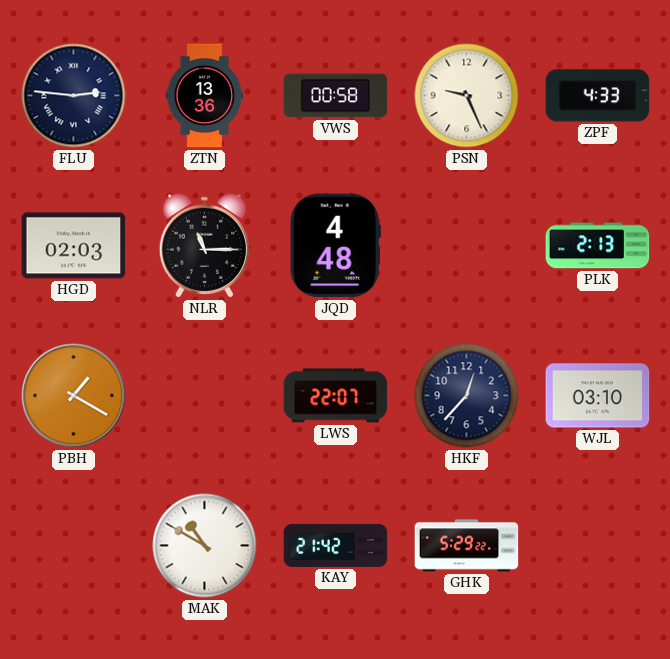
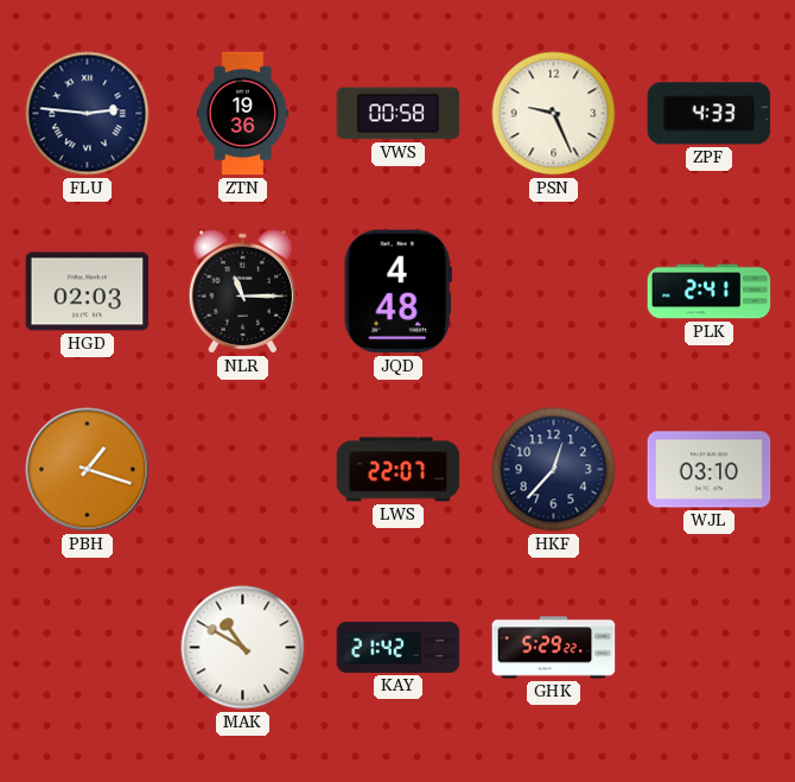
ZTN: 13:36 -> 19:36
PLK: 2:13 -> 2:41
PBH: 1:20 -> 1:18
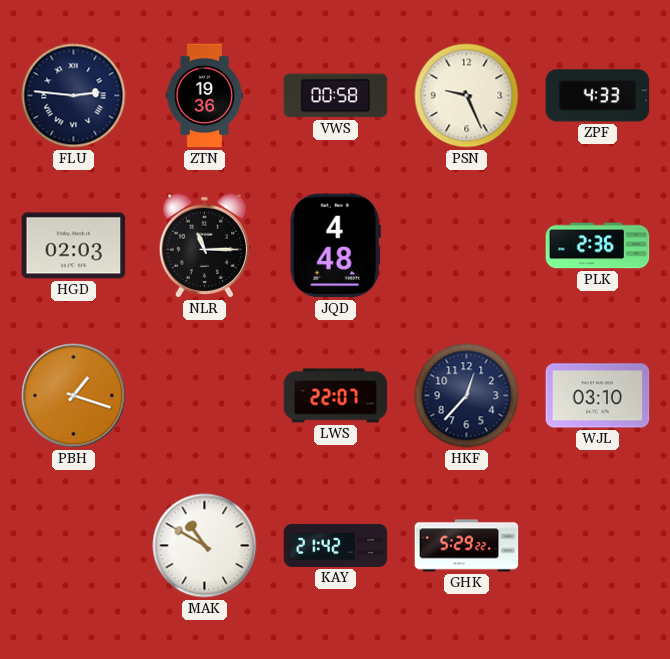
PLK: 2:41 -> 2:36
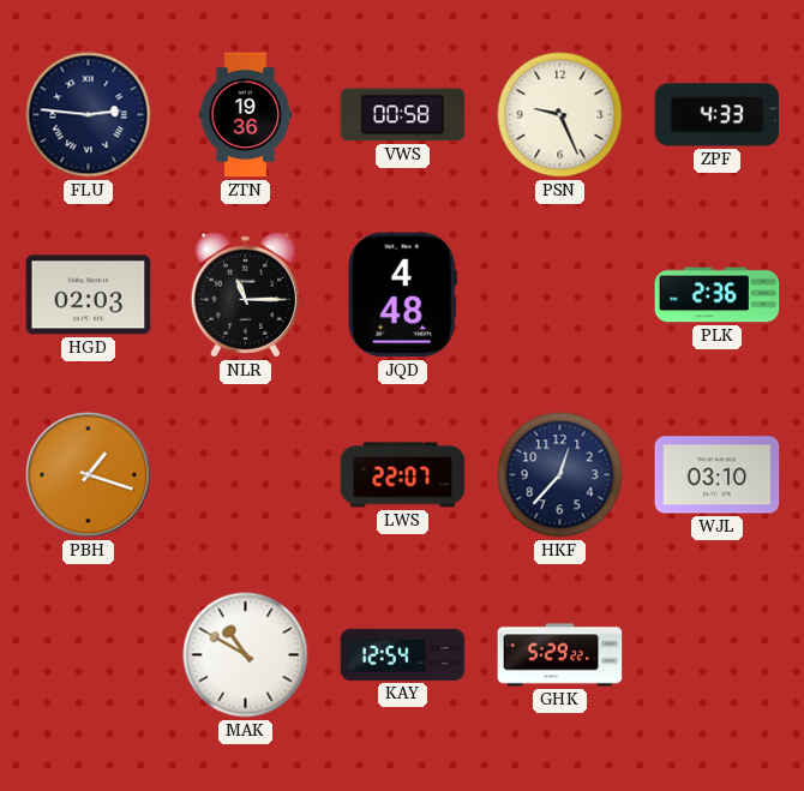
KAY: 21:42 -> 12:54
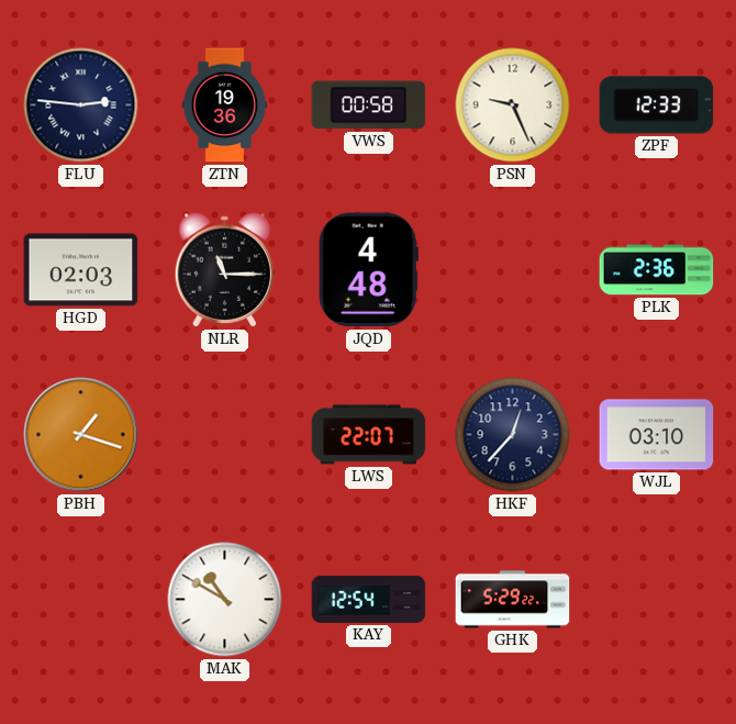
ZPF: 4:33 -> 12:33
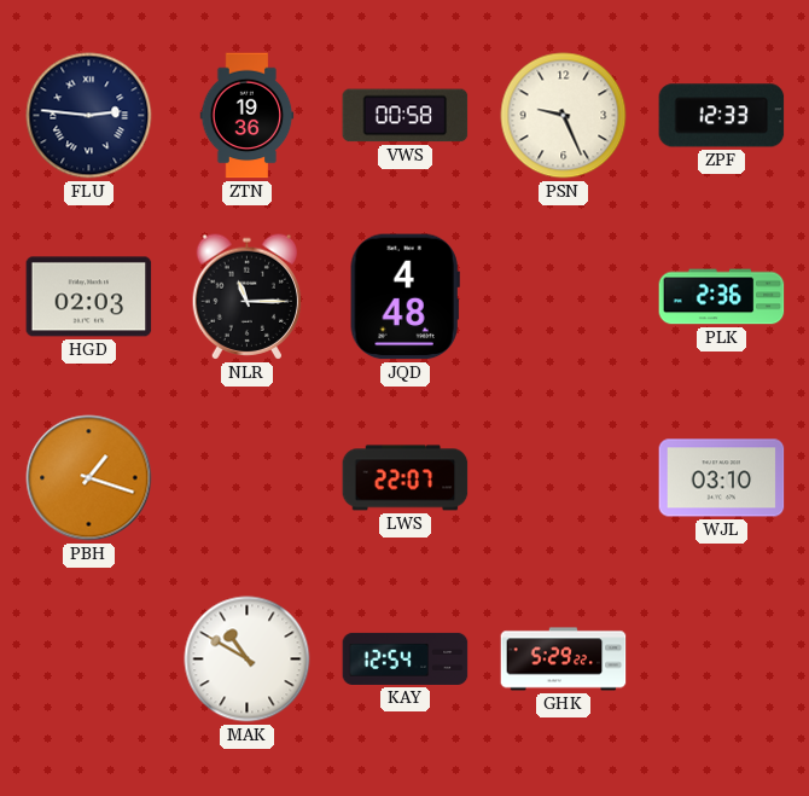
HKF: 12:37 -> none
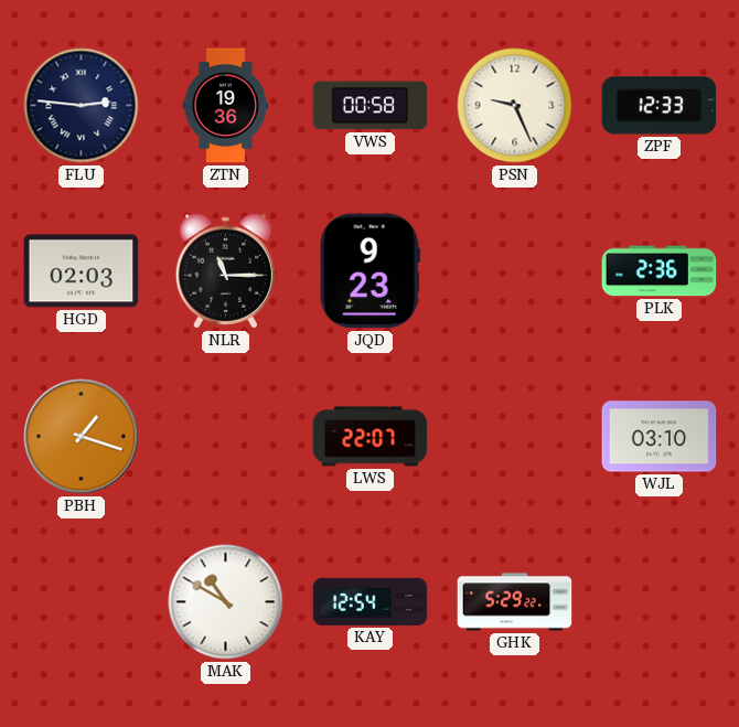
JQD: 4:48 -> 9:23
